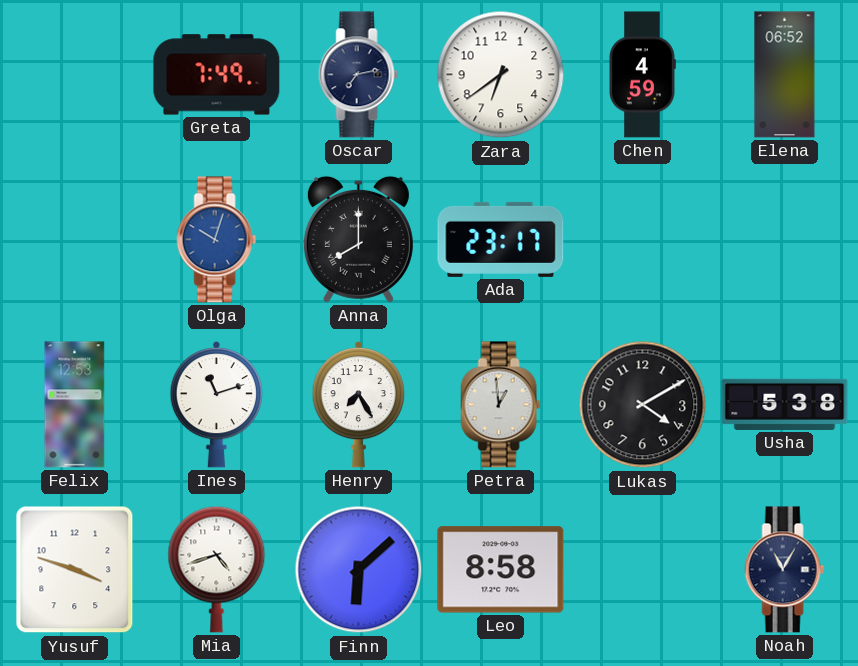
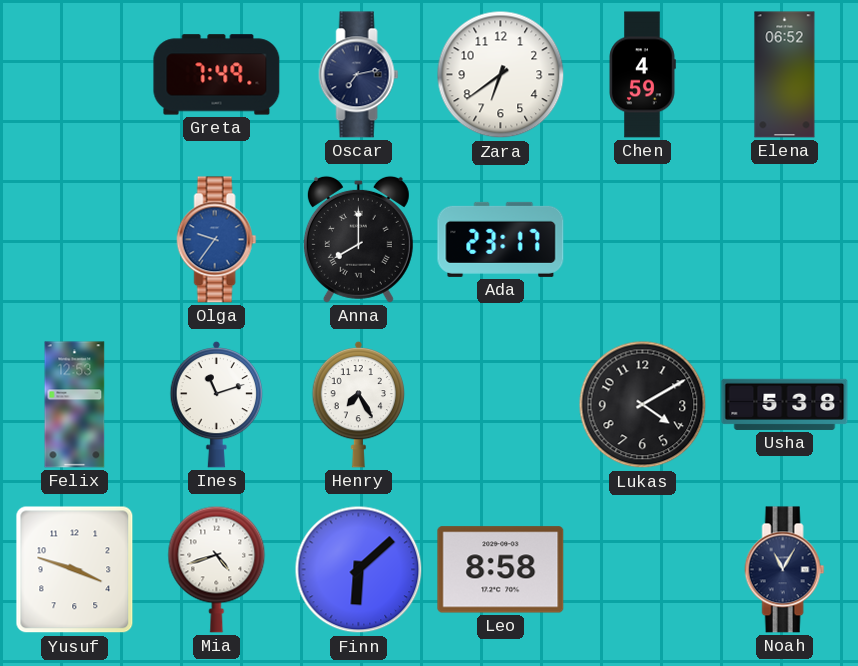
Olga: 10:03 -> 9:36
Petra: 12:59 -> none
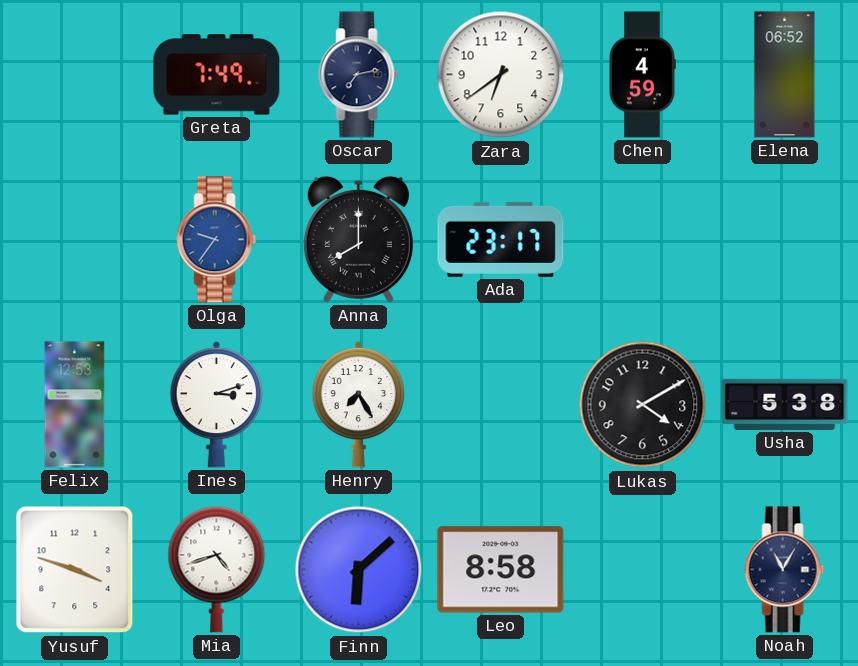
Ines: 11:12 -> 3:12
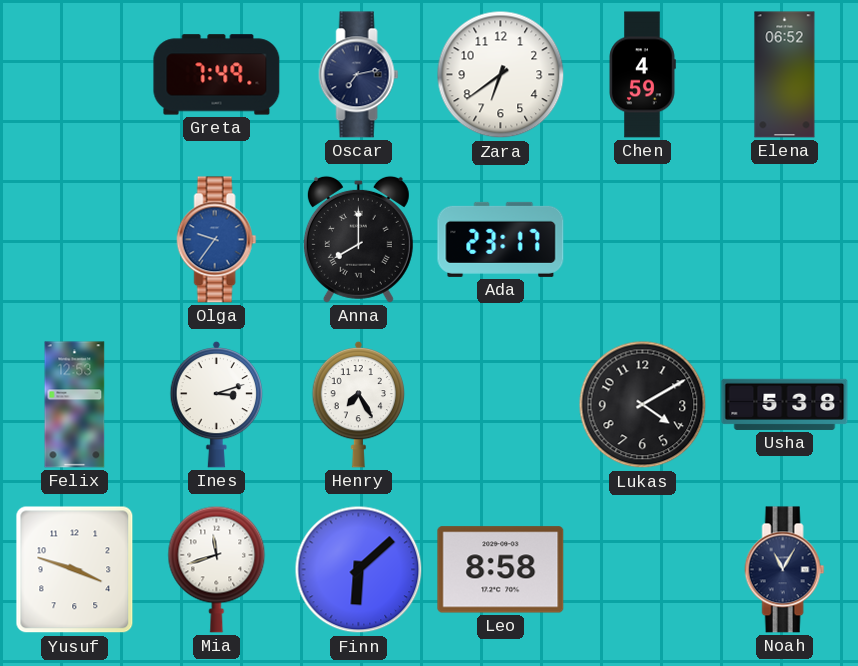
Mia: 4:42 -> 11:42
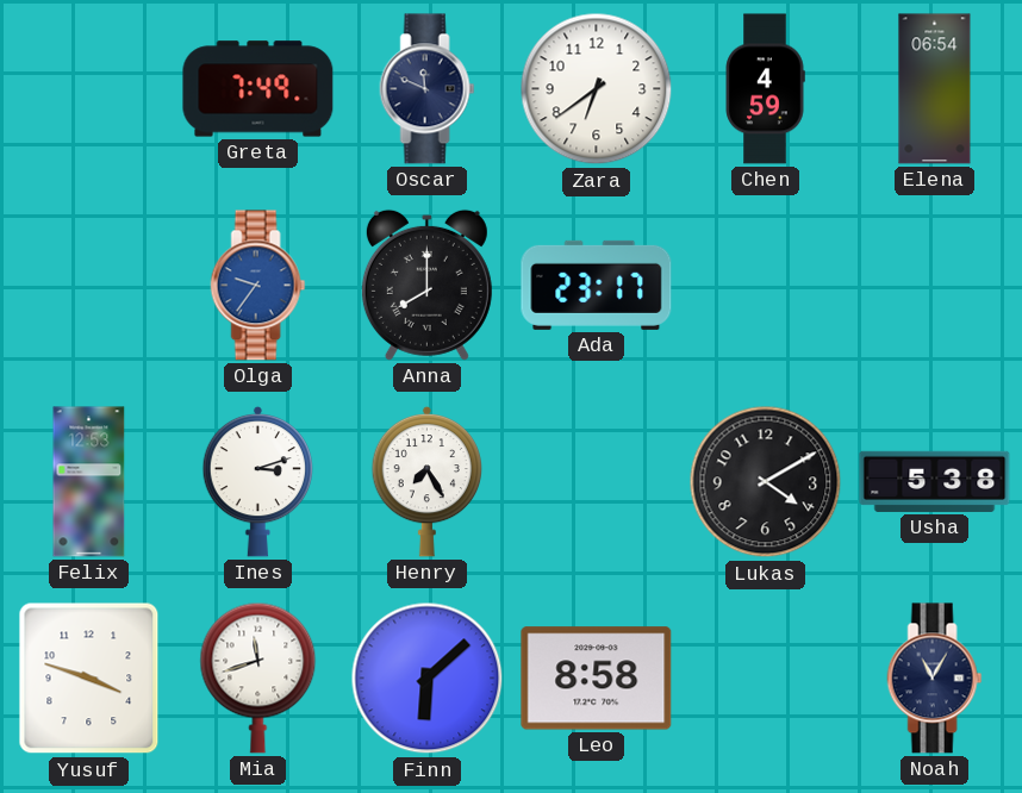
Oscar: 7:13 -> 11:49
Elena: 06:52 -> 06:54
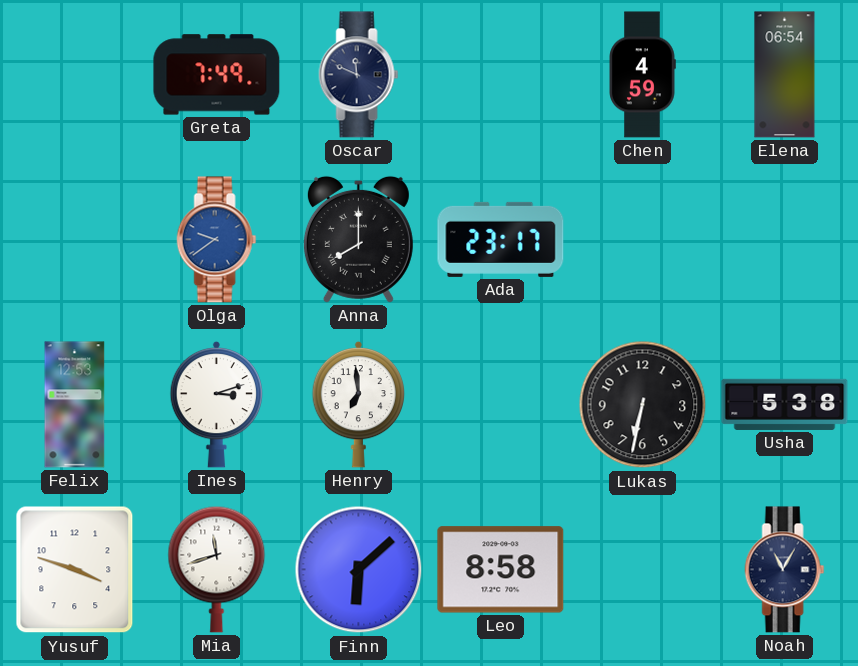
Zara: 6:39 -> none
Olga: 9:36 -> 9:39
Henry: 7:25 -> 6:59
Lukas: 4:10 -> 6:32
